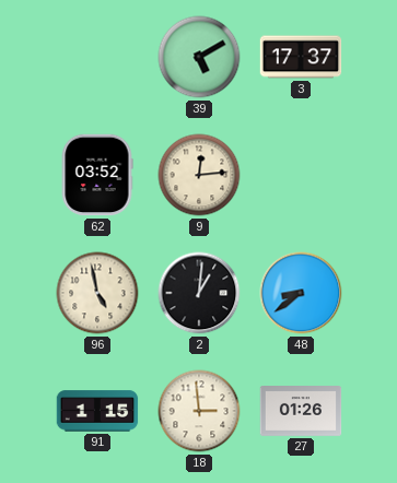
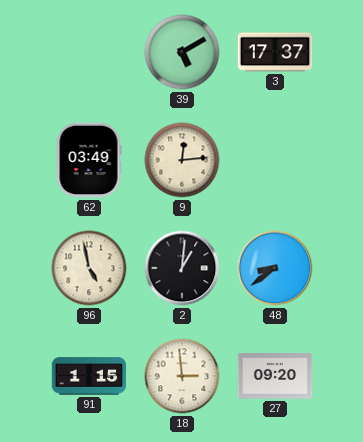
62: 03:52 -> 03:49
27: 01:26 -> 09:20
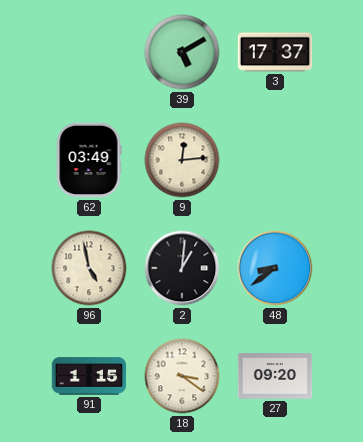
18: 2:59 -> 3:21
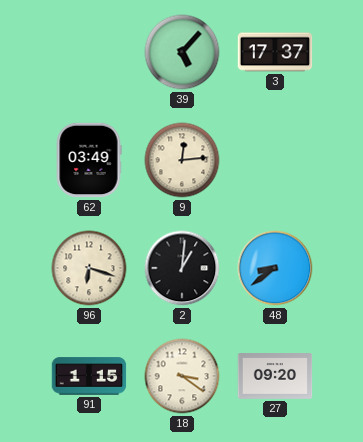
39: 5:10 -> 5:07
96: 4:58 -> 6:18
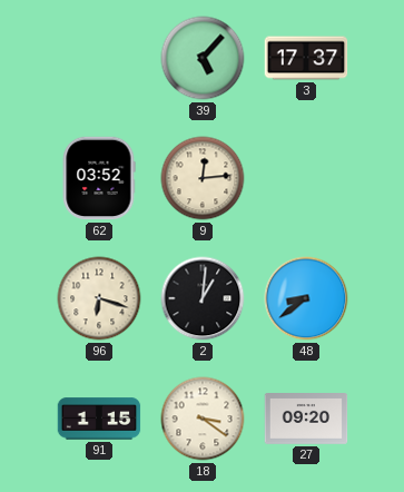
62: 03:49 -> 03:52
